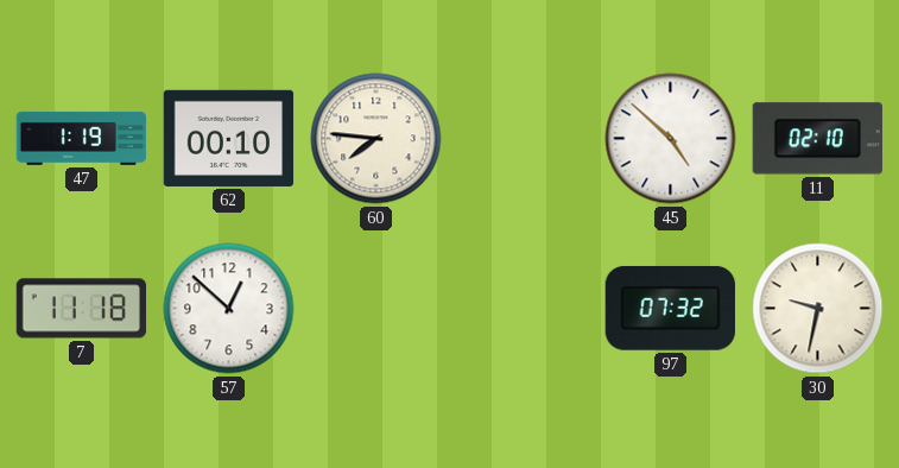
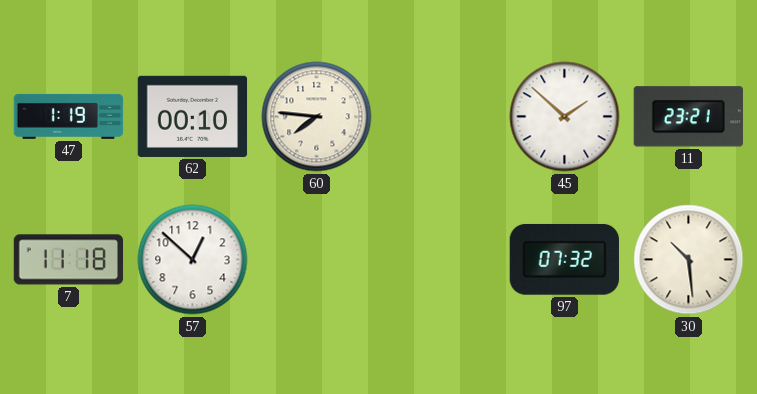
45: 4:52 -> 1:52
11: 02:10 -> 23:21
30: 9:32 -> 10:29
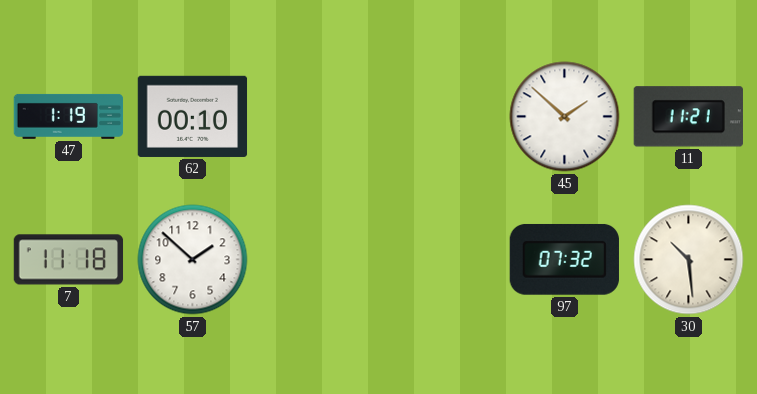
60: 7:46 -> none
11: 23:21 -> 11:21
57: 12:52 -> 1:52
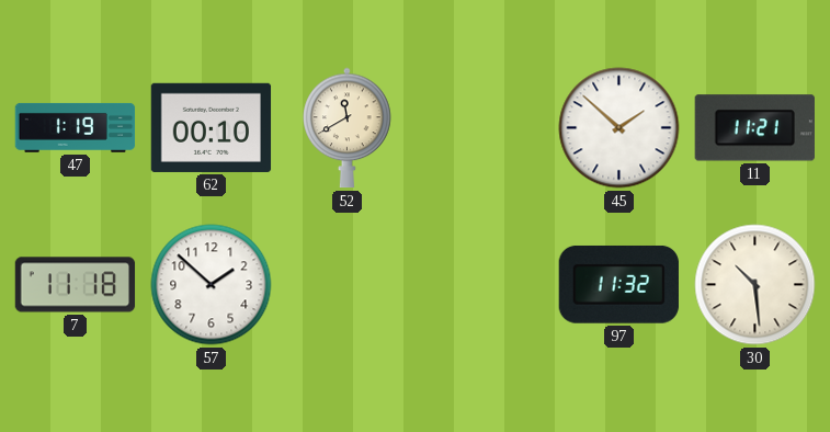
52: none -> 11:40
97: 07:32 -> 11:32
